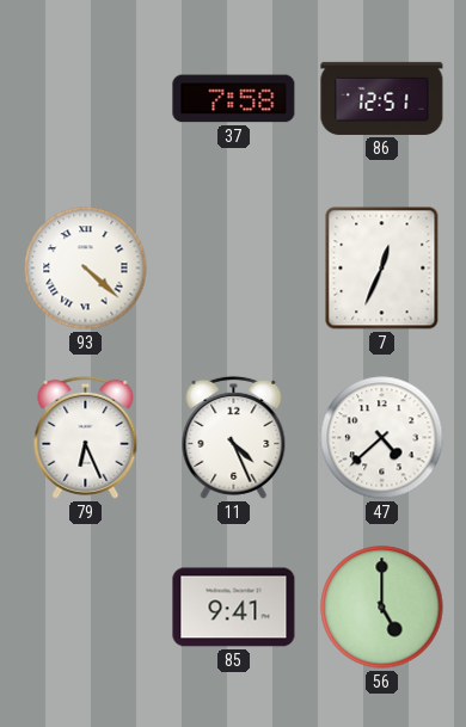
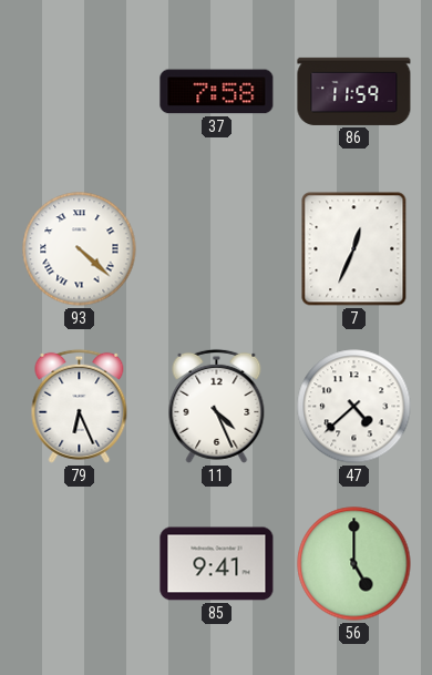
86: 12:51 -> 11:59
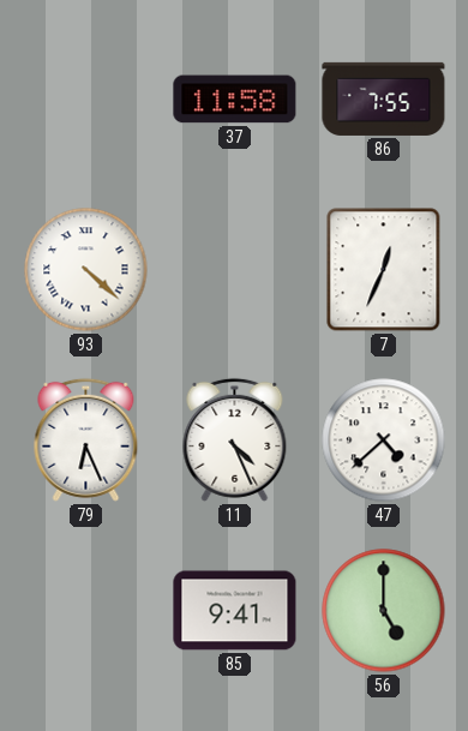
37: 7:58 -> 11:58
86: 11:59 -> 7:55
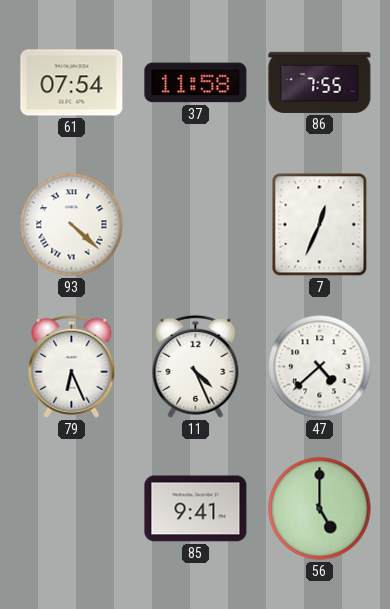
61: none -> 07:54
